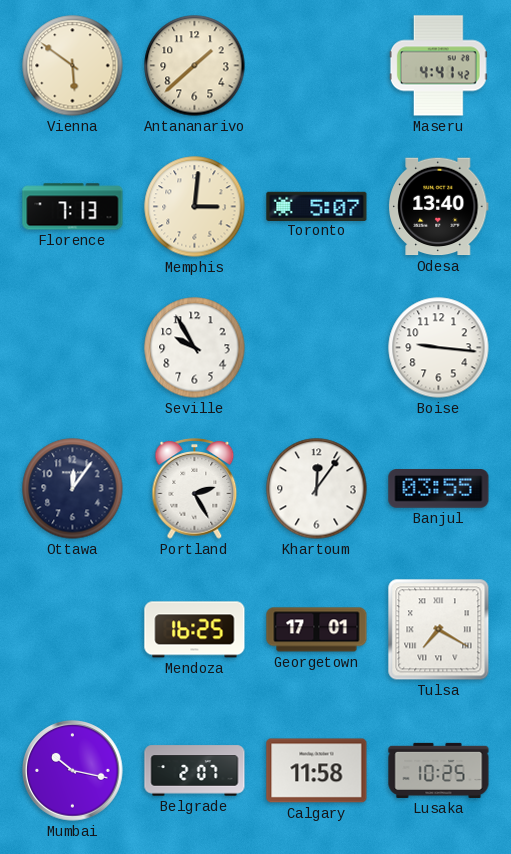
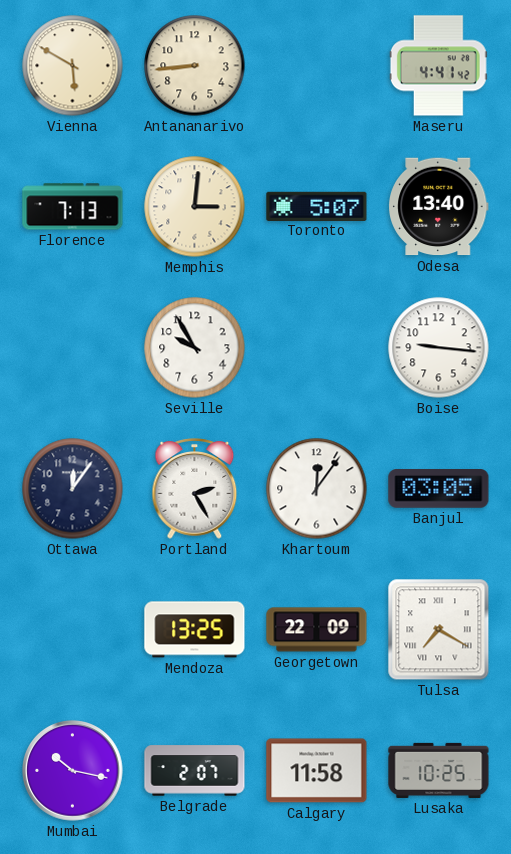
Vienna: 5:51 -> 5:50
Antananarivo: 1:38 -> 8:44
Banjul: 03:55 -> 03:05
Mendoza: 16:25 -> 13:25
Georgetown: 17:01 -> 22:09
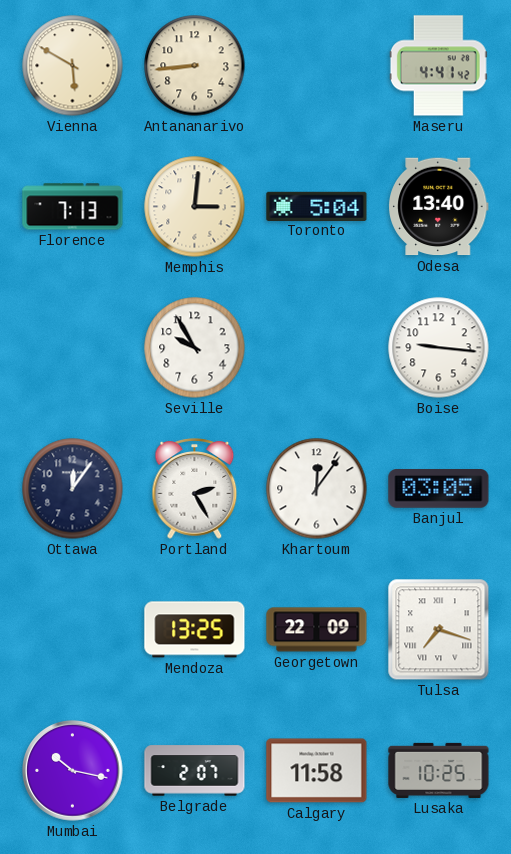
Toronto: 5:07 -> 5:04
Tulsa: 7:20 -> 7:18
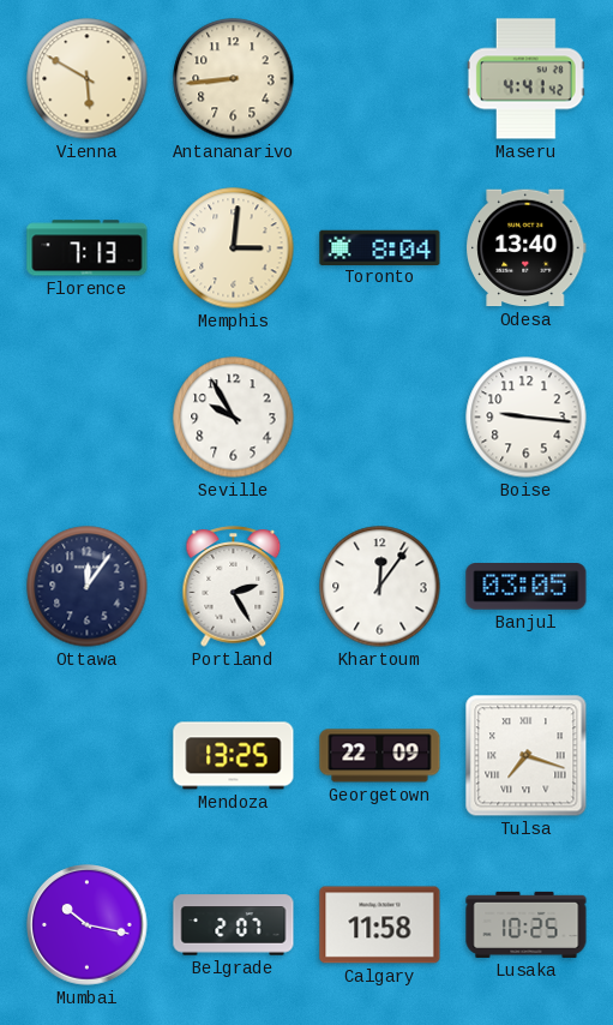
Toronto: 5:04 -> 8:04
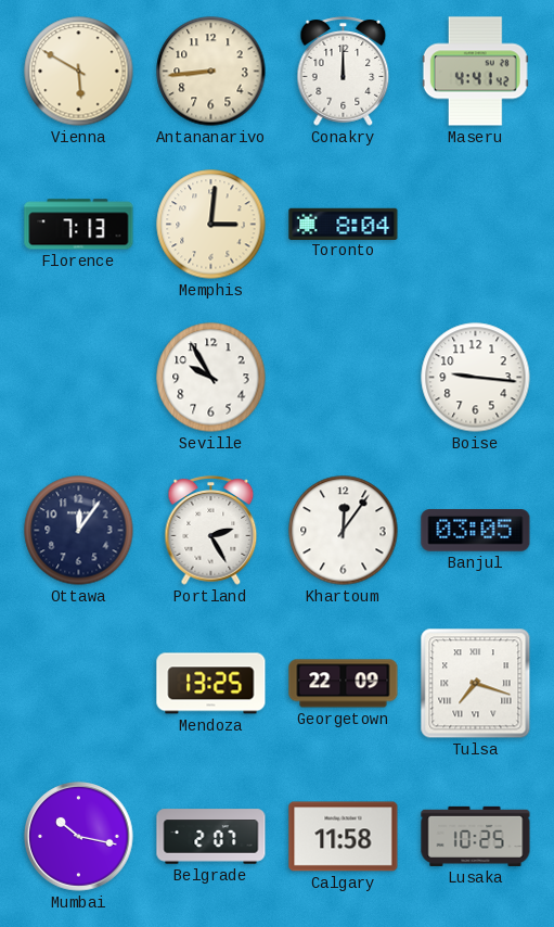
Conakry: none -> 12:00
Odesa: 13:40 -> none
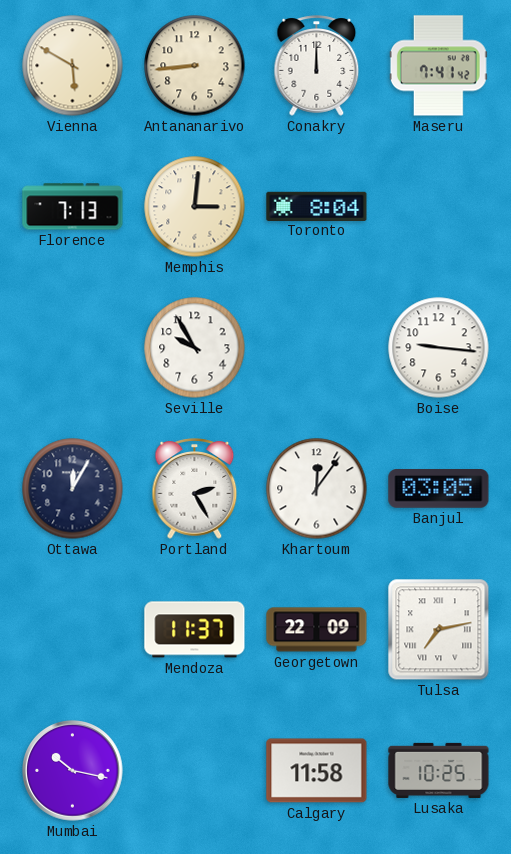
Maseru: 4:41 -> 7:41
Ottawa: 12:06 -> 12:05
Mendoza: 13:25 -> 11:37
Tulsa: 7:18 -> 7:13
Belgrade: 2:07 -> none
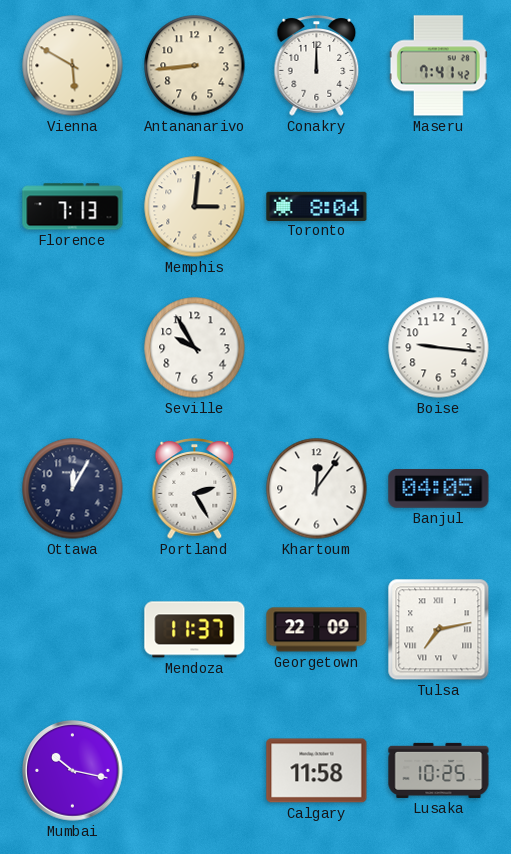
Banjul: 03:05 -> 04:05
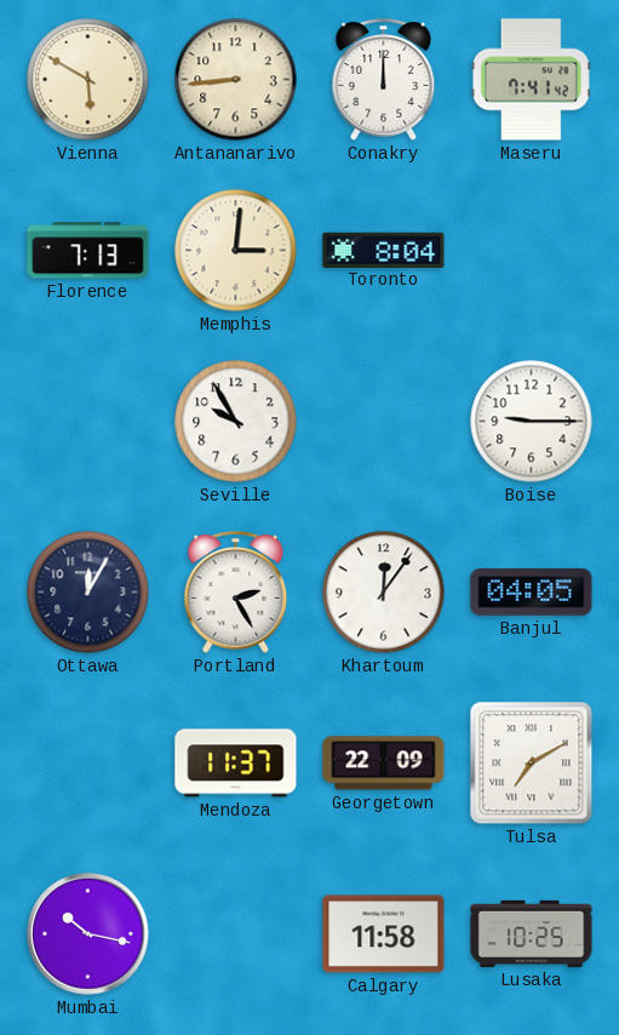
Boise: 9:16 -> 9:15
Tulsa: 7:13 -> 7:10
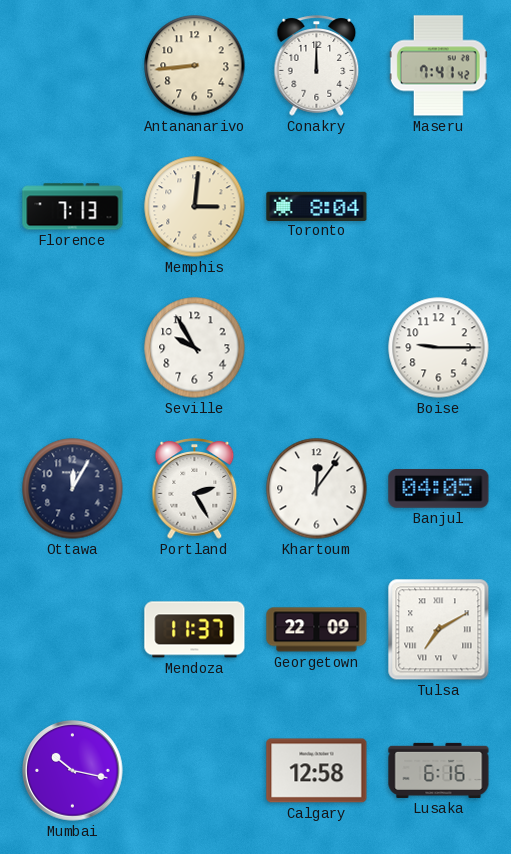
Vienna: 5:50 -> none
Calgary: 11:58 -> 12:58
Lusaka: 10:25 -> 6:16
